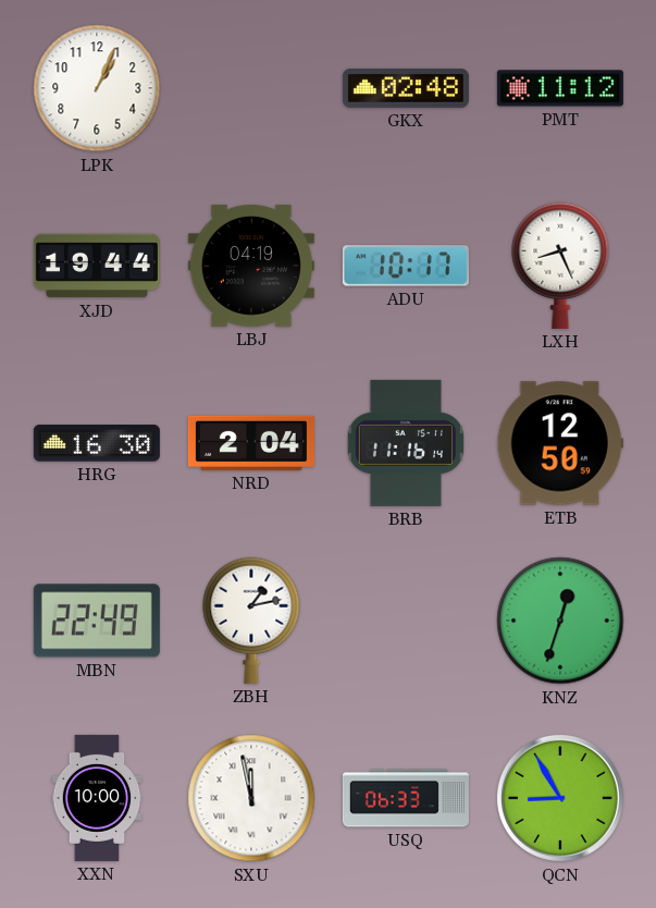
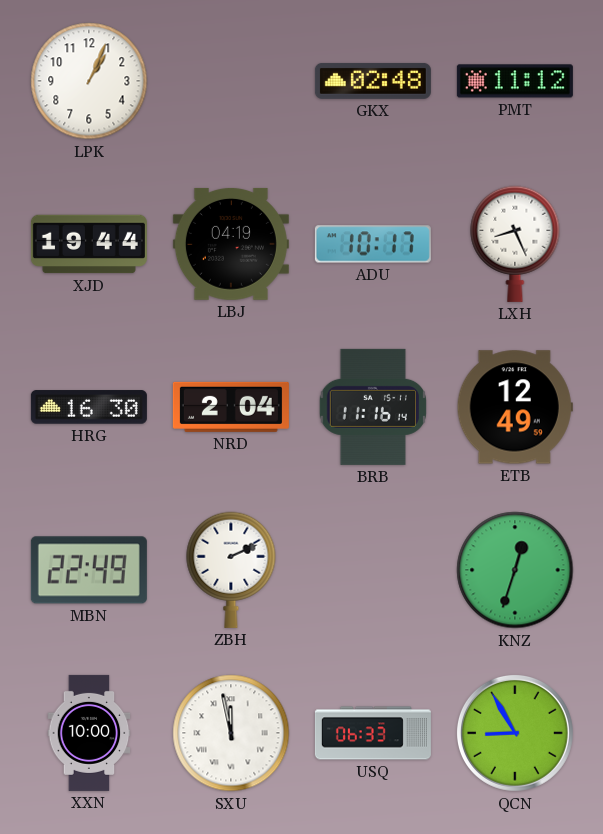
ETB: 12:50 -> 12:49
ZBH: 1:13 -> 2:11
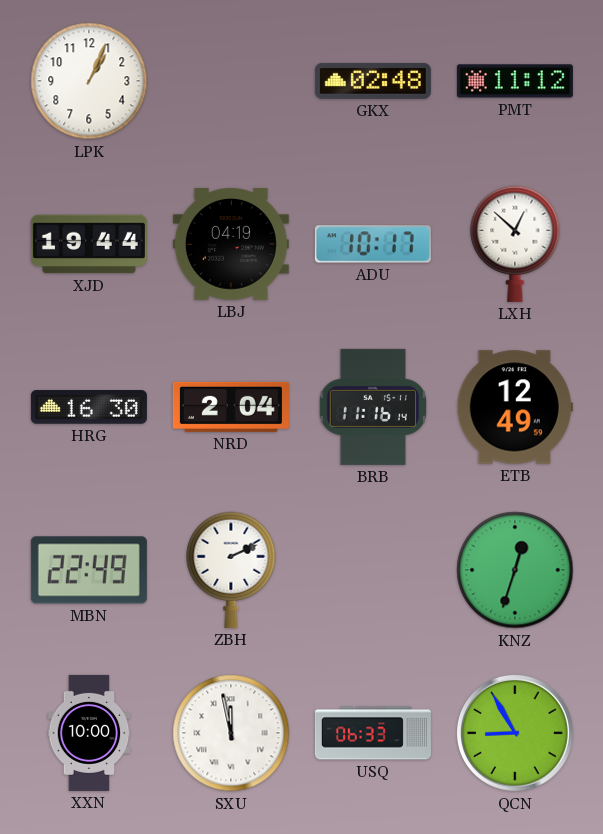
LXH: 8:26 -> 12:52
